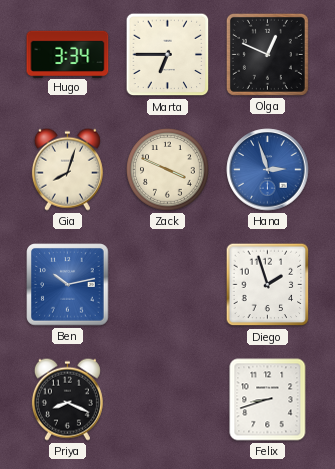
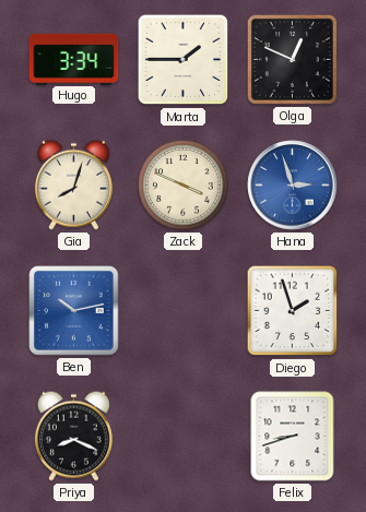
Marta: 6:45 -> 1:45
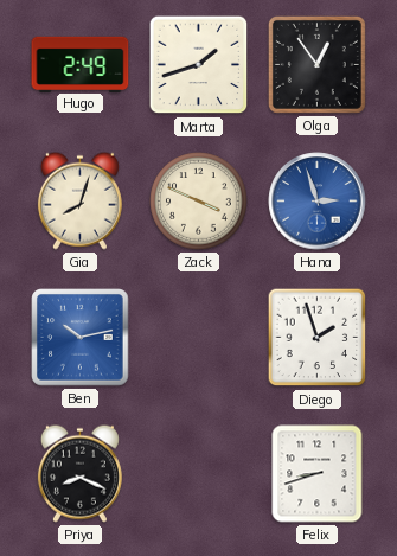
Hugo: 3:34 -> 2:49
Marta: 1:45 -> 1:42
Olga: 12:49 -> 12:54
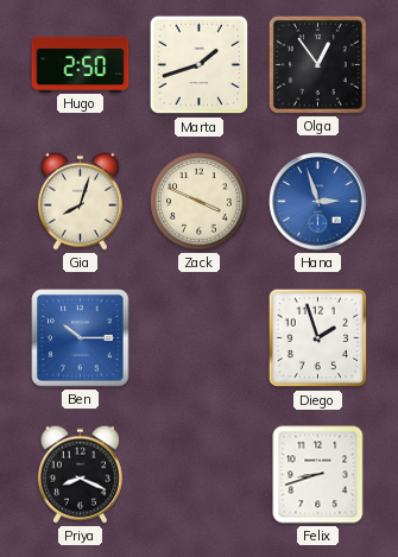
Hugo: 2:49 -> 2:50
Ben: 10:13 -> 10:15
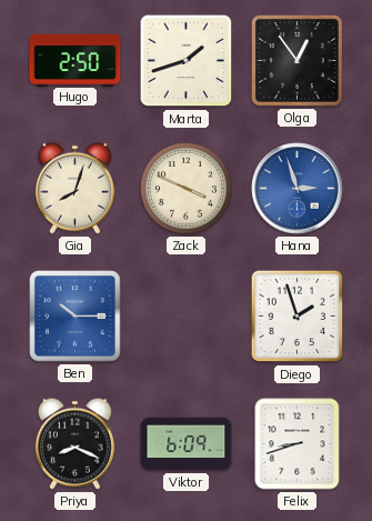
Viktor: none -> 6:09
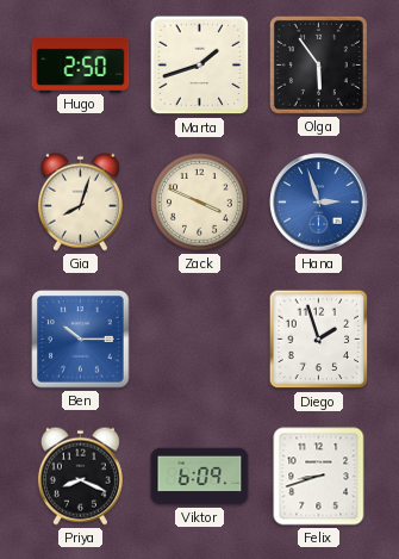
Olga: 12:54 -> 5:54
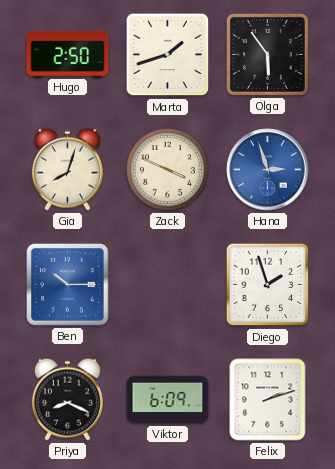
Felix: 8:42 -> 2:12
